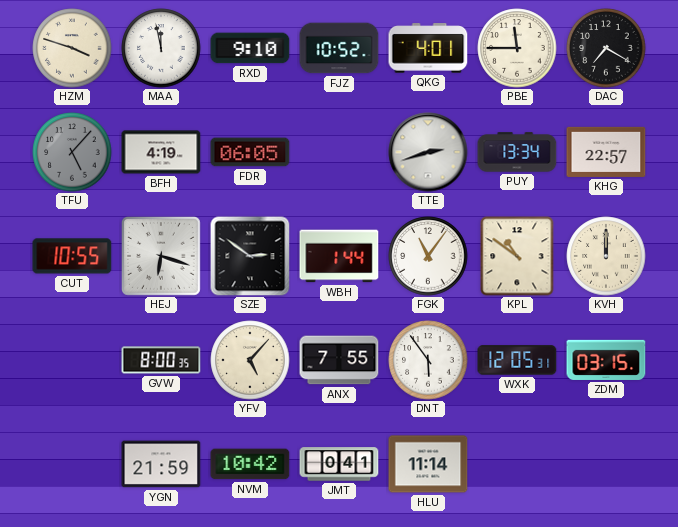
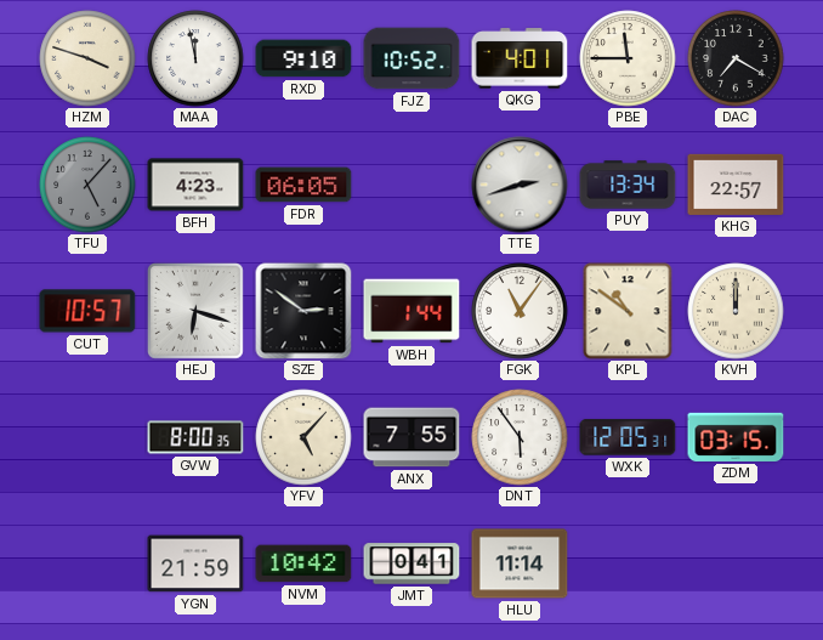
BFH: 4:19 -> 4:23
CUT: 10:55 -> 10:57
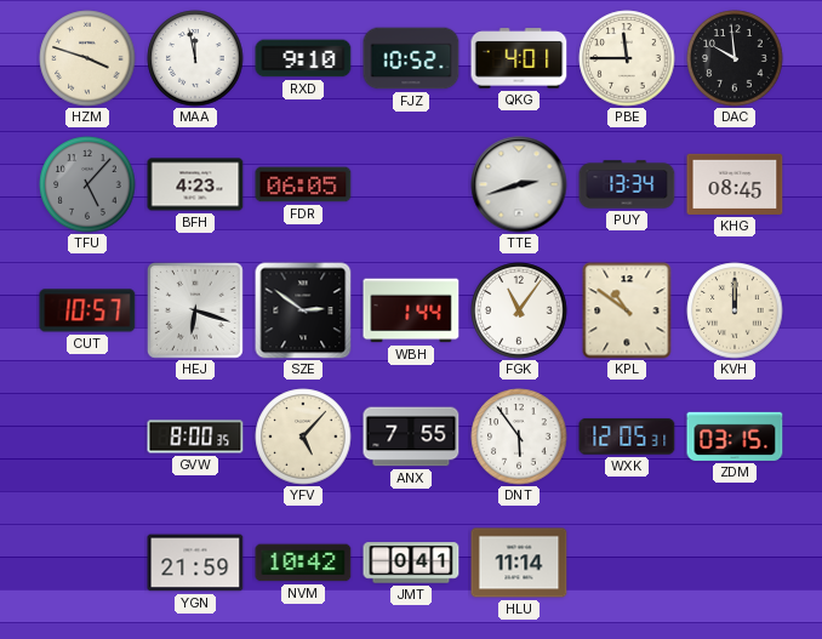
DAC: 7:20 -> 9:59
KHG: 22:57 -> 08:45
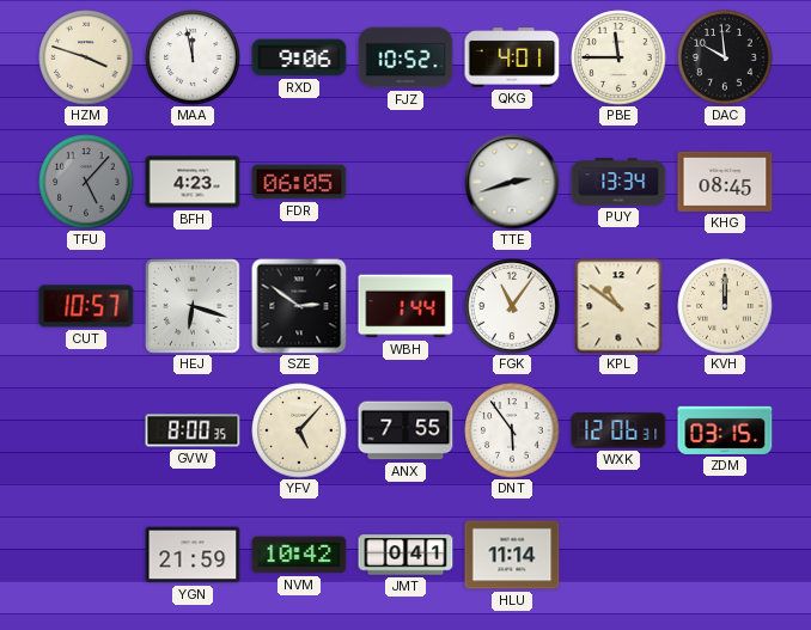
RXD: 9:10 -> 9:06
WXK: 12:05 -> 12:06
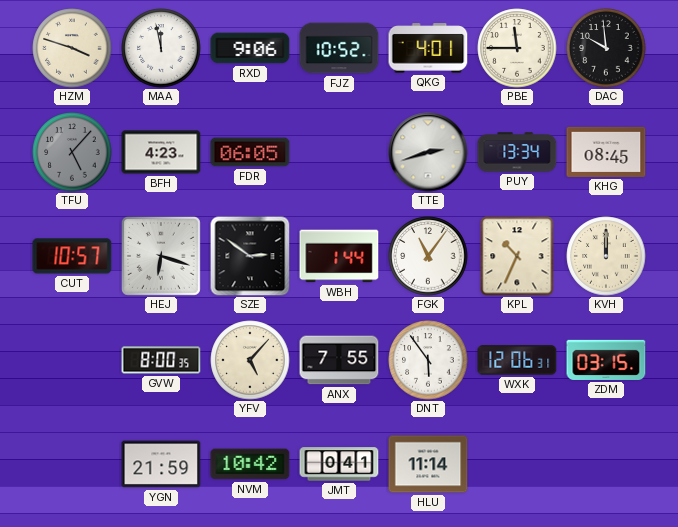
KPL: 10:51 -> 10:34
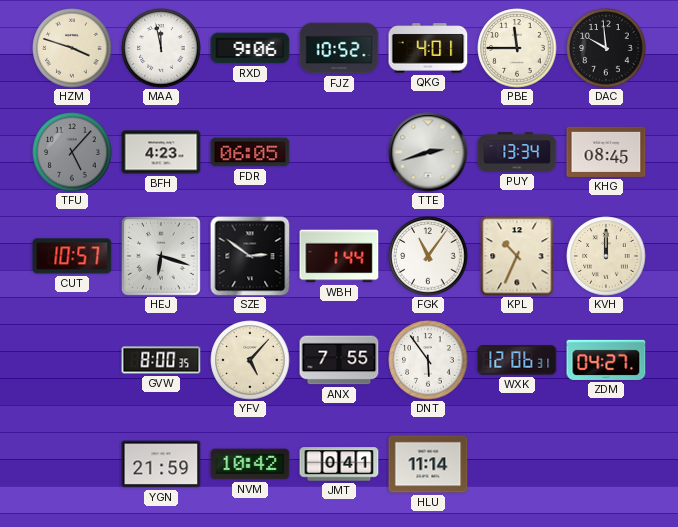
ZDM: 03:15 -> 04:27
